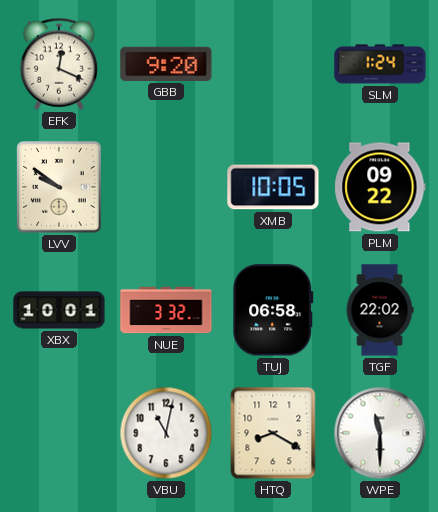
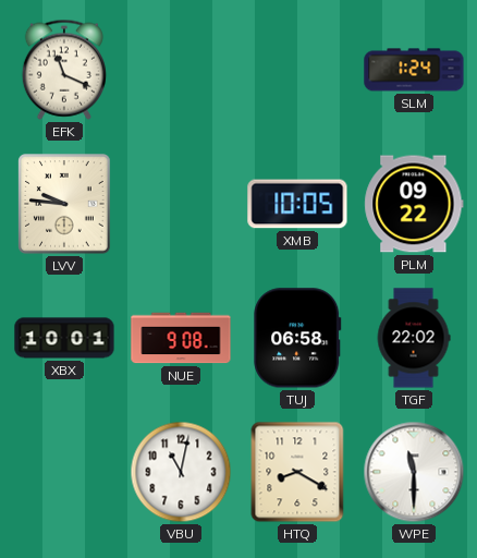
EFK: 12:19 -> 11:19
GBB: 9:20 -> none
LVV: 9:51 -> 9:46
NUE: 3:32 -> 9:08
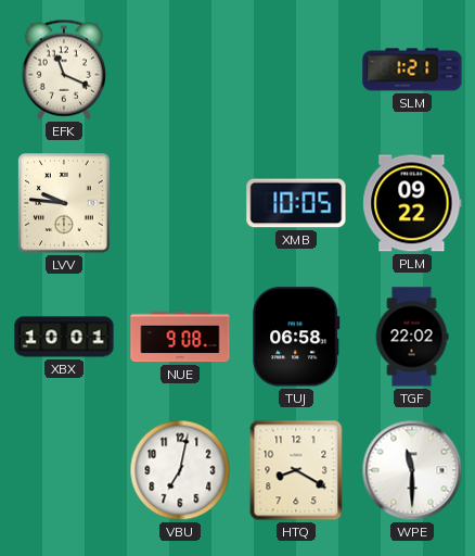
SLM: 1:24 -> 1:21
VBU: 11:02 -> 7:02
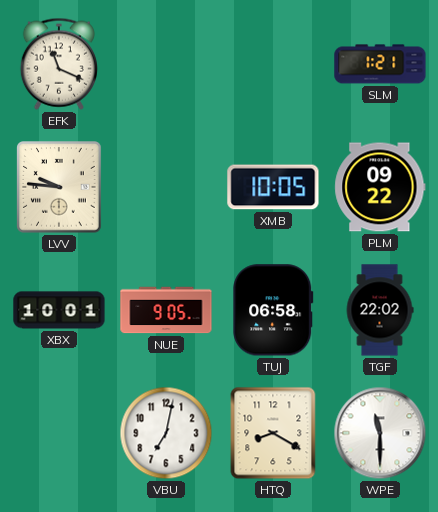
NUE: 9:08 -> 9:05
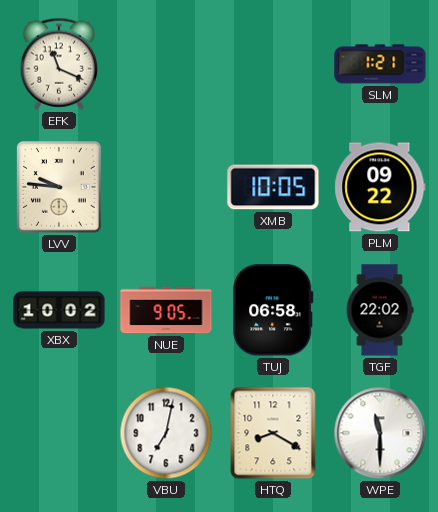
XBX: 10:01 -> 10:02
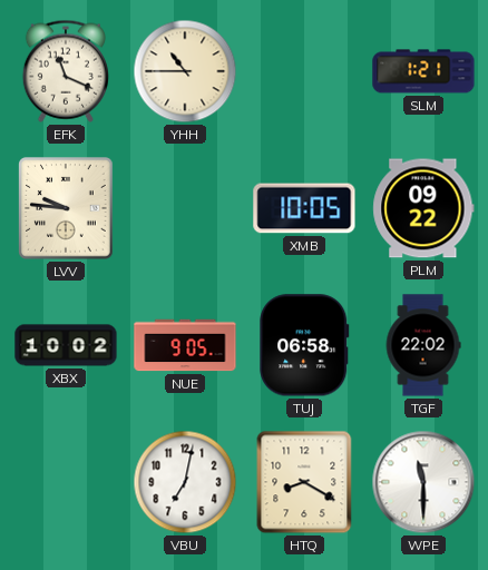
YHH: none -> 10:45
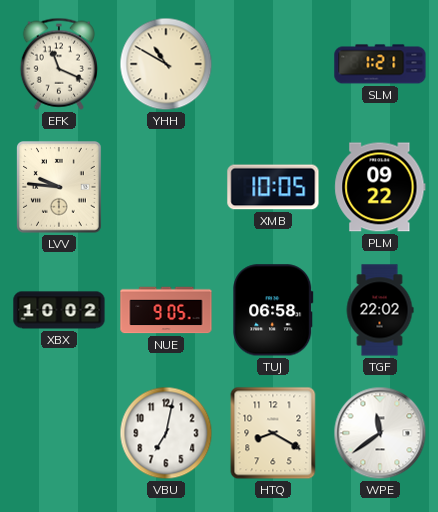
YHH: 10:45 -> 10:50
WPE: 11:30 -> 11:39
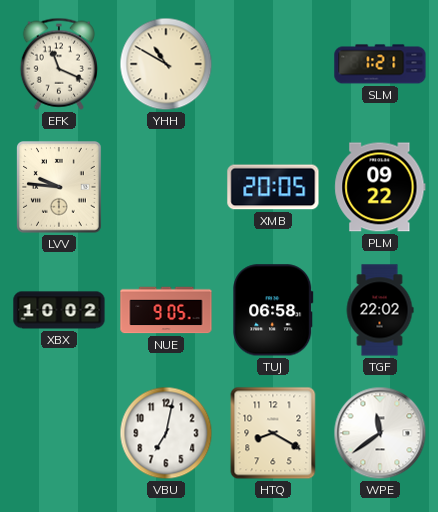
XMB: 10:05 -> 20:05
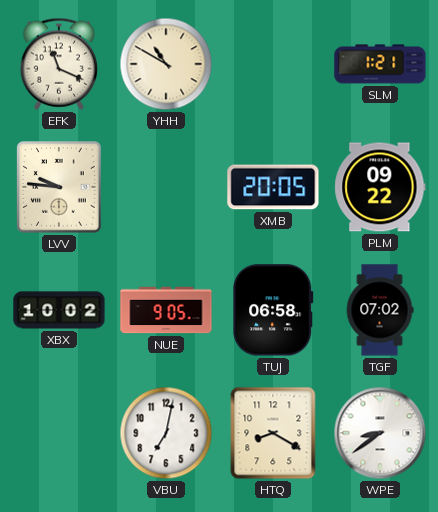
TGF: 22:02 -> 07:02
WPE: 11:39 -> 8:39
